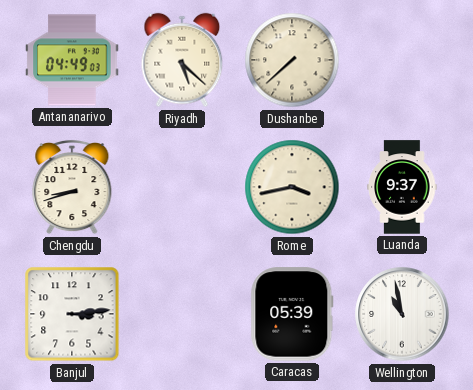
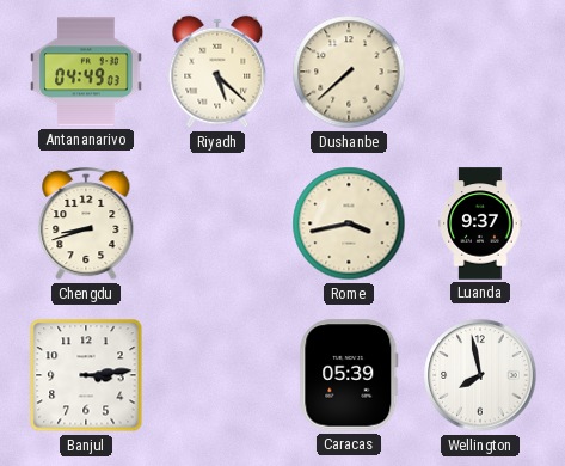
Wellington: 10:58 -> 7:58
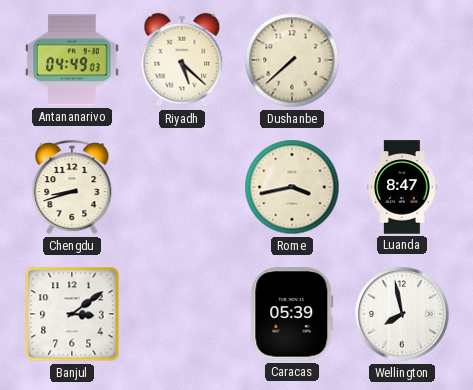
Luanda: 9:37 -> 8:47
Banjul: 3:14 -> 3:09
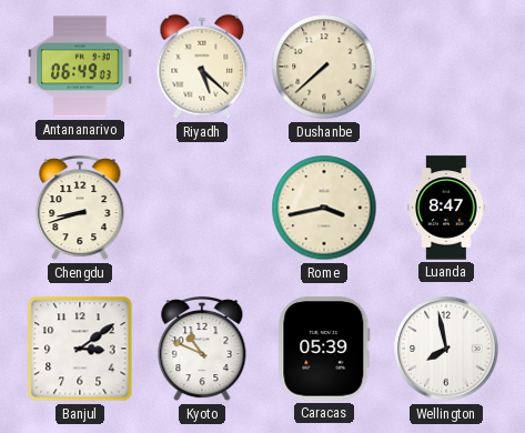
Antananarivo: 04:49 -> 06:49
Kyoto: none -> 10:49
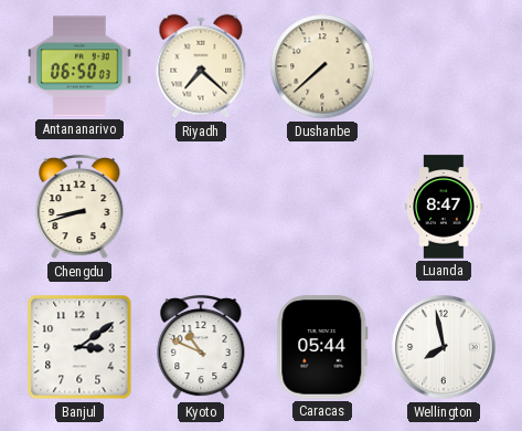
Antananarivo: 06:49 -> 06:50
Riyadh: 5:22 -> 7:22
Rome: 3:43 -> none
Caracas: 05:39 -> 05:44
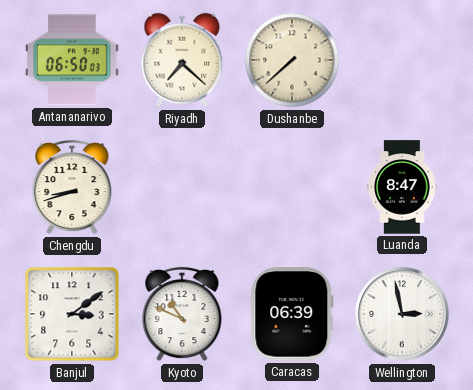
Caracas: 05:44 -> 06:39
Wellington: 7:58 -> 2:58
